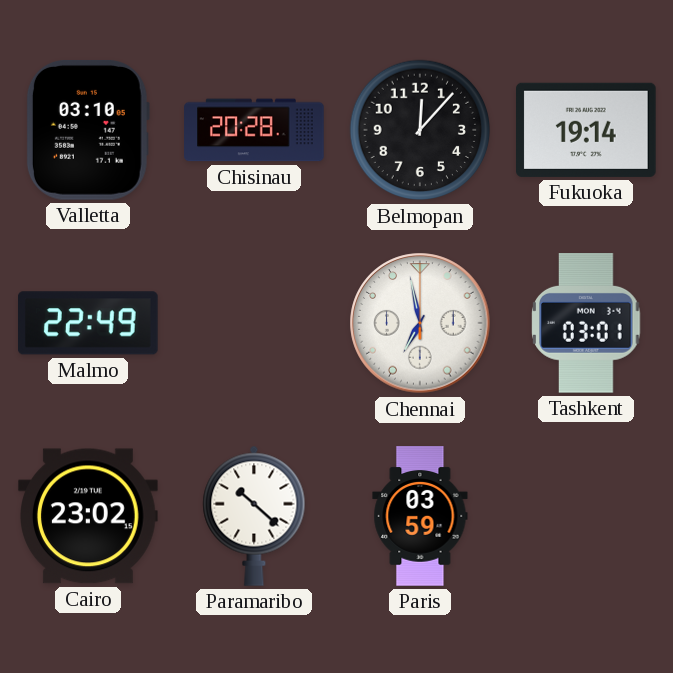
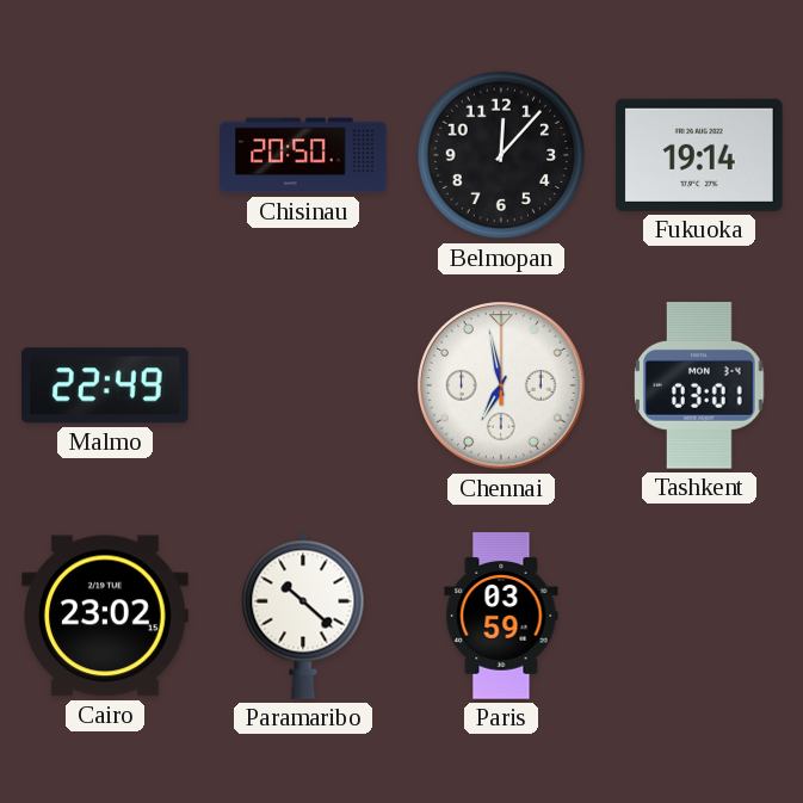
Valletta: 03:10 -> none
Chisinau: 20:28 -> 20:50
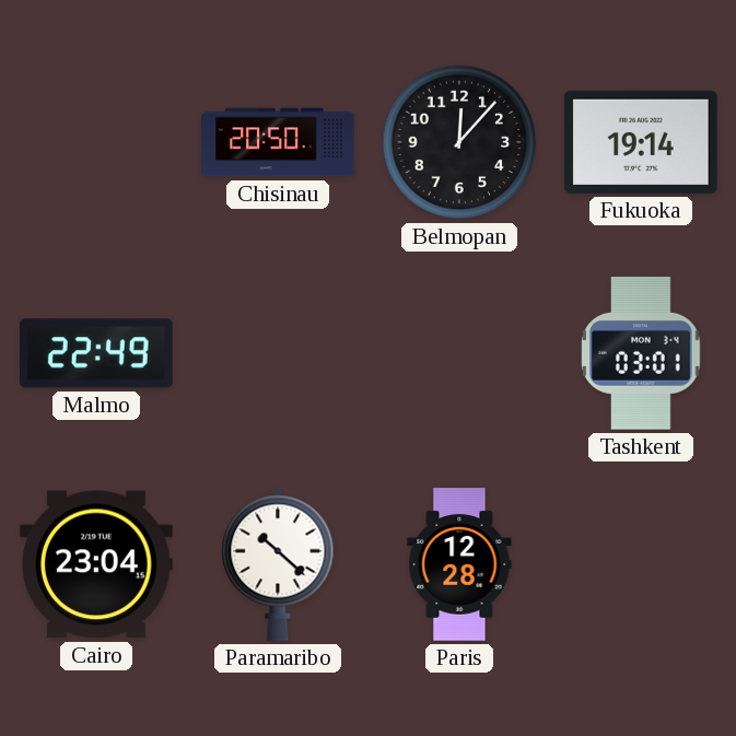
Chennai: 6:58 -> none
Cairo: 23:02 -> 23:04
Paris: 03:59 -> 12:28
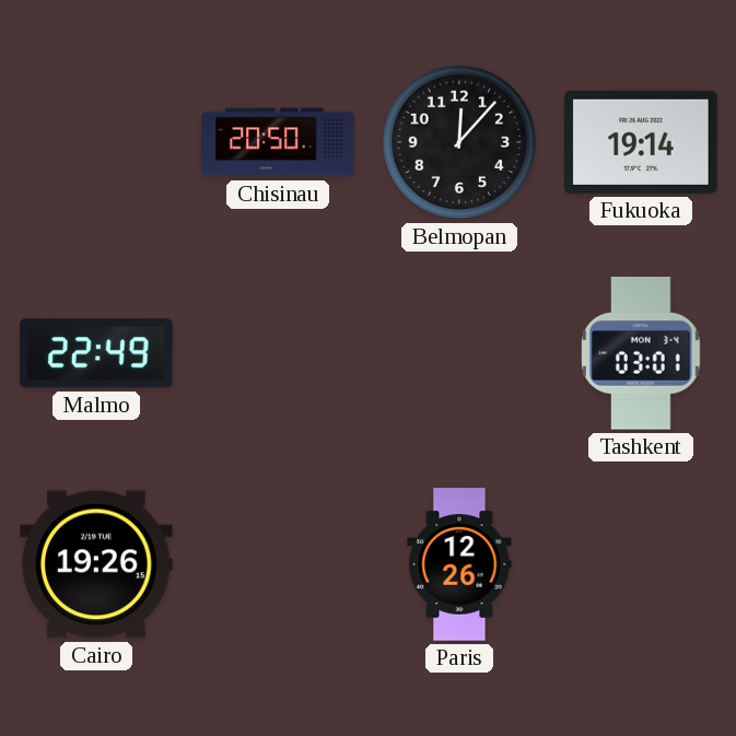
Cairo: 23:04 -> 19:26
Paramaribo: 10:22 -> none
Paris: 12:28 -> 12:26
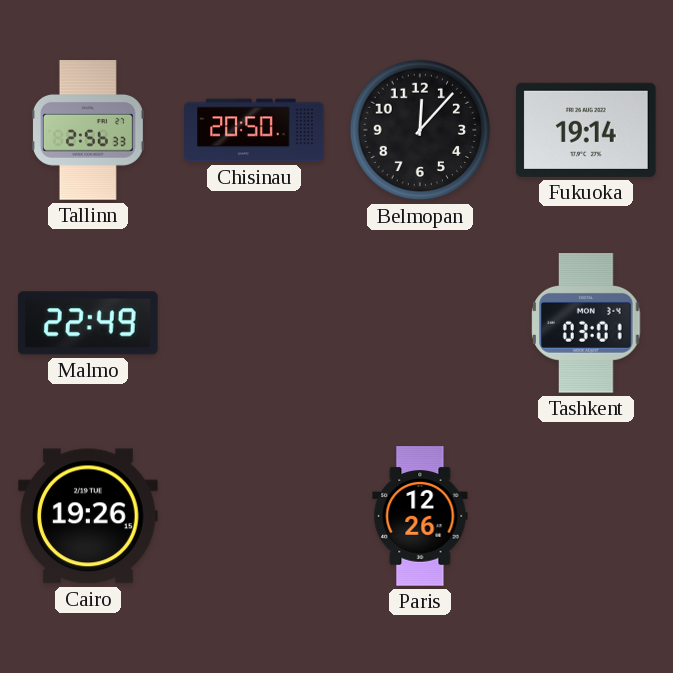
Tallinn: none -> 2:56
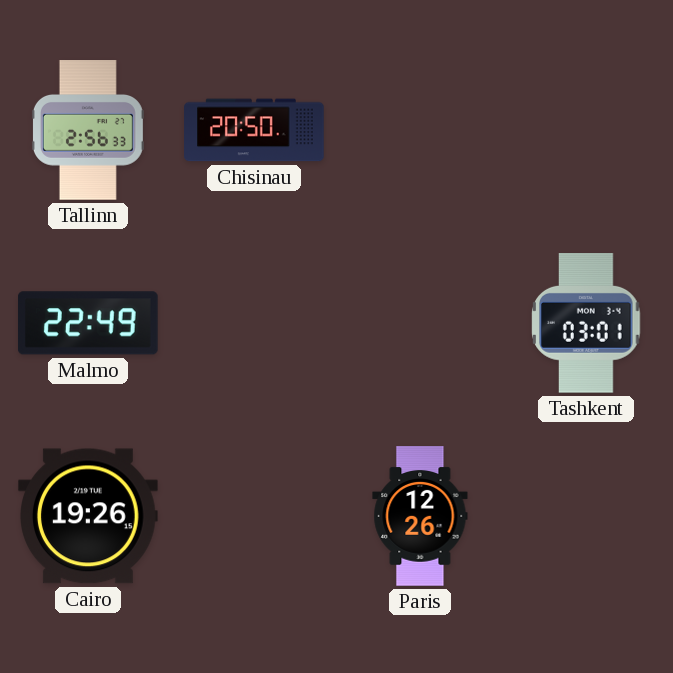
Belmopan: 12:07 -> none
Fukuoka: 19:14 -> none
